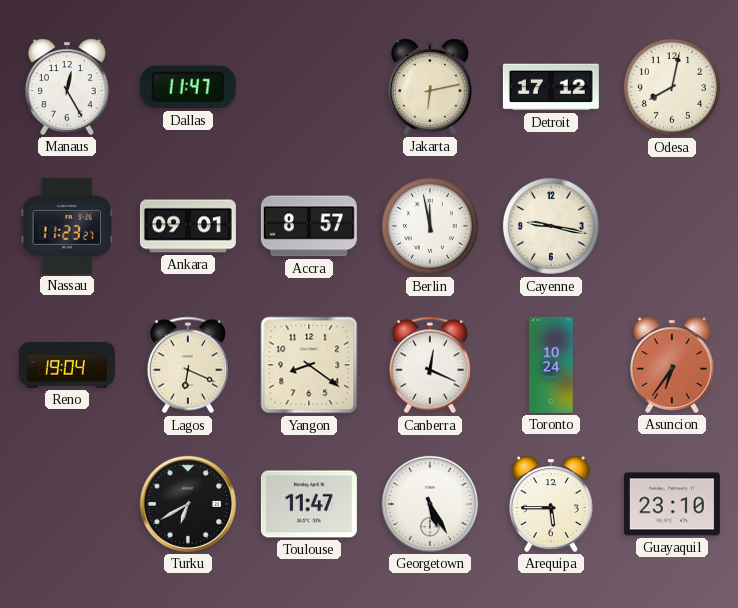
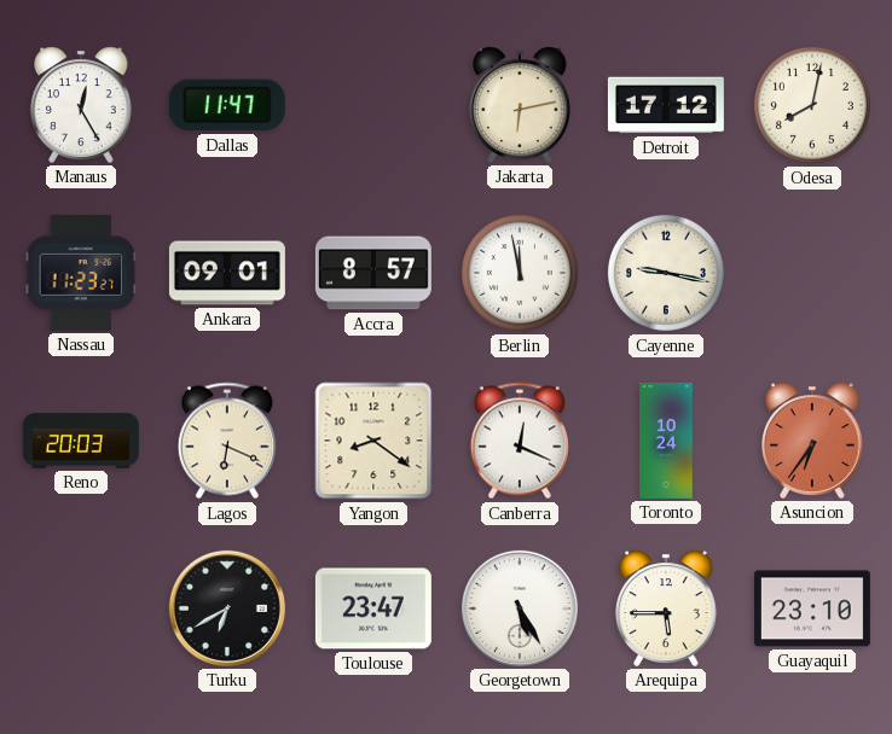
Reno: 19:04 -> 20:03
Toulouse: 11:47 -> 23:47
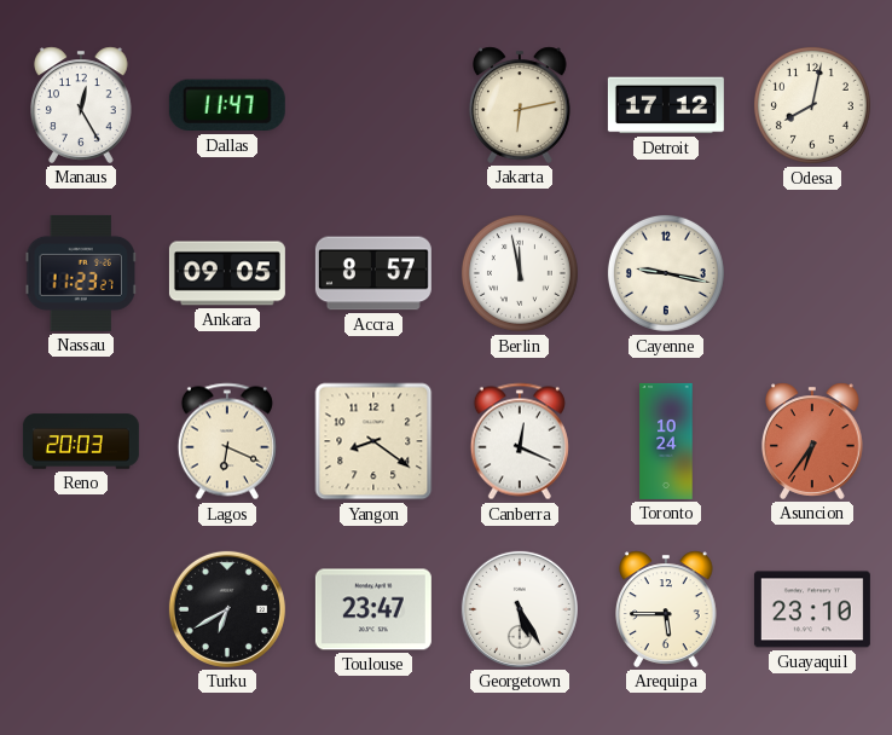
Ankara: 09:01 -> 09:05
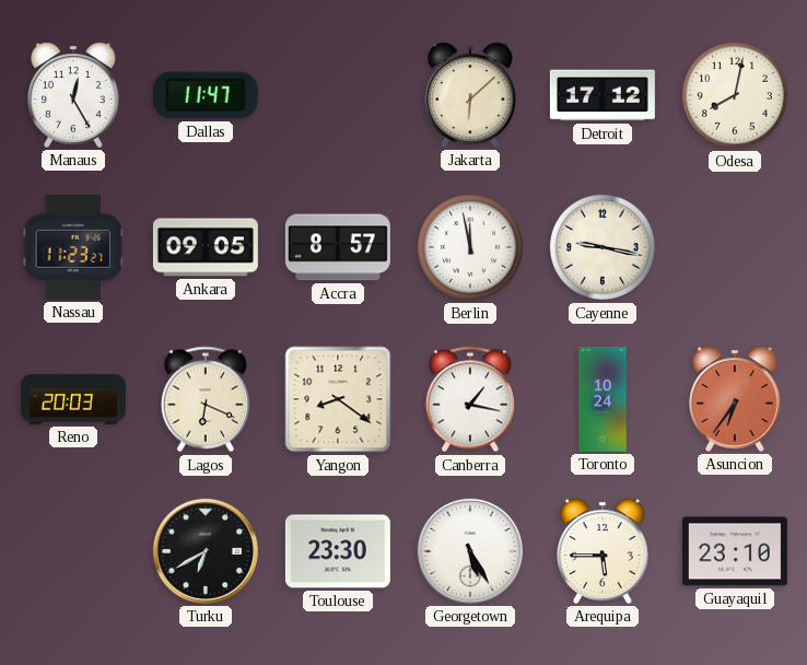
Jakarta: 6:13 -> 6:08
Canberra: 12:19 -> 1:17
Toulouse: 23:47 -> 23:30
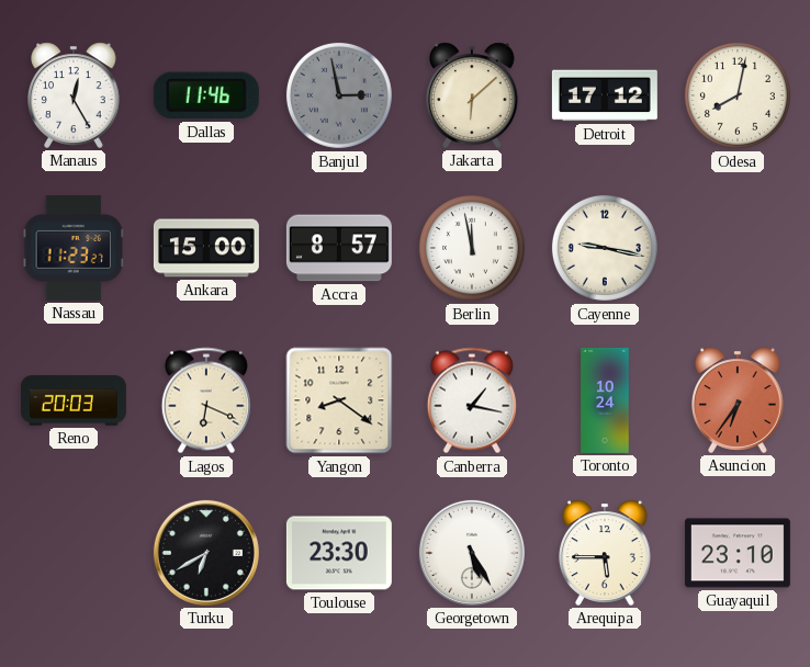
Dallas: 11:47 -> 11:46
Banjul: none -> 2:58
Ankara: 09:05 -> 15:00
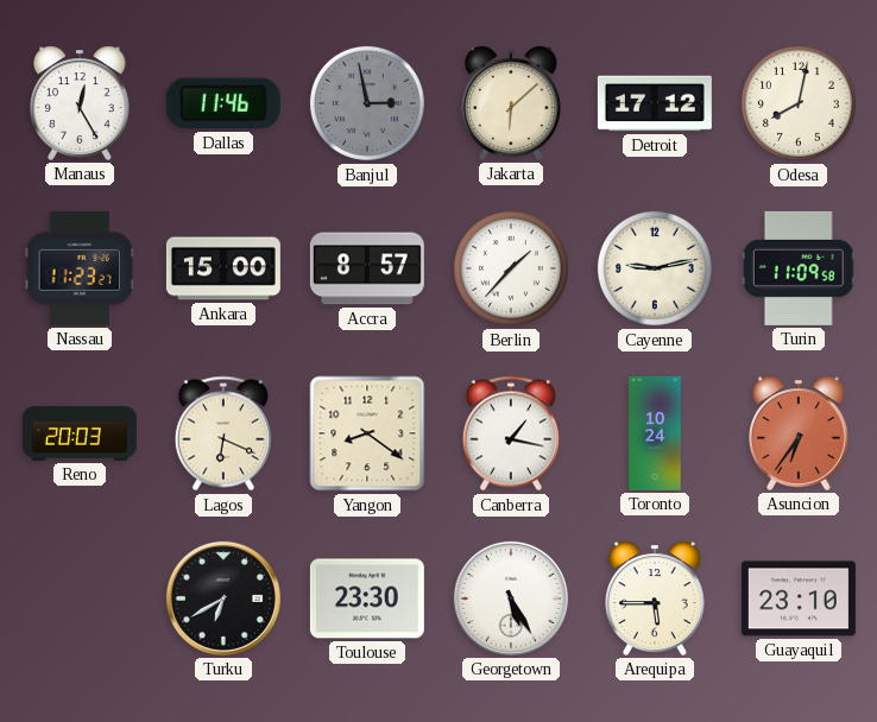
Berlin: 11:58 -> 1:37
Cayenne: 9:17 -> 9:13
Turin: none -> 11:09
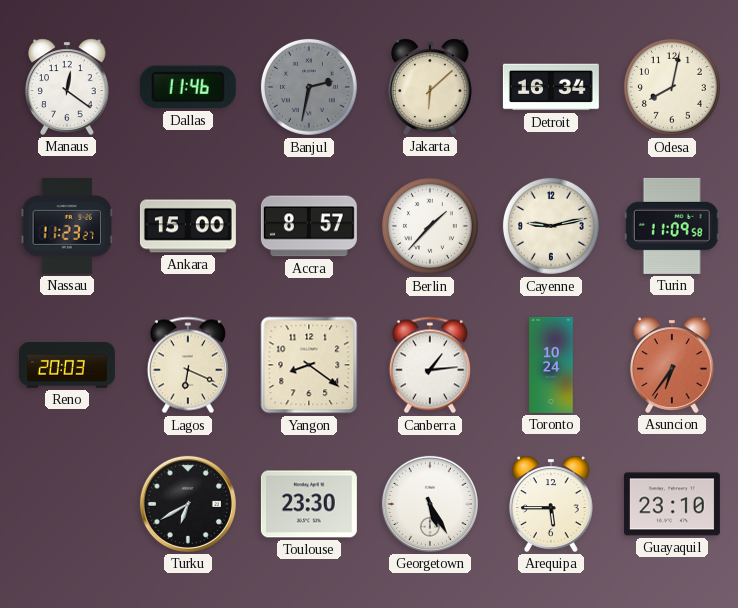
Manaus: 12:25 -> 12:21
Banjul: 2:58 -> 2:32
Detroit: 17:12 -> 16:34
Canberra: 1:17 -> 1:14
